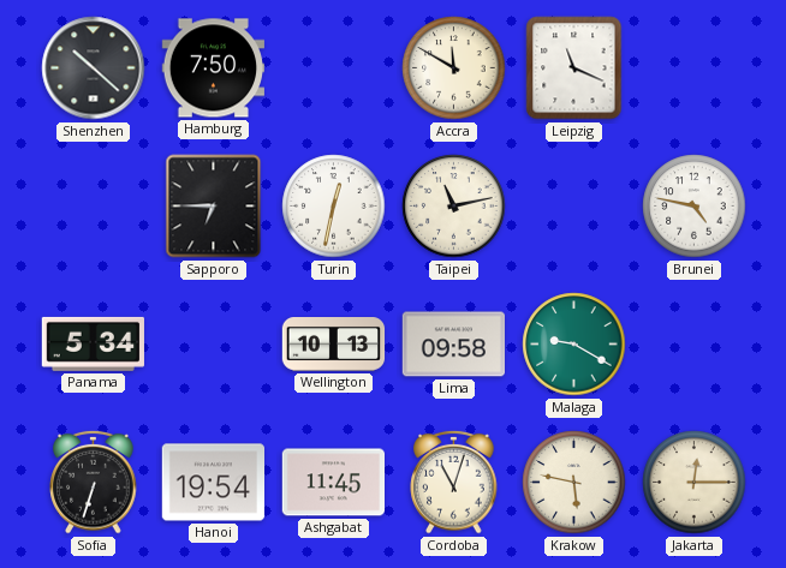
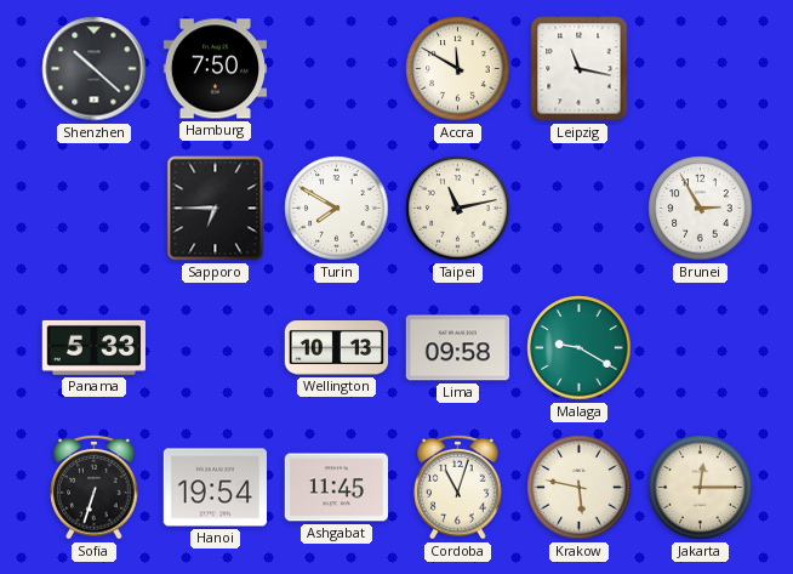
Leipzig: 11:19 -> 11:17
Turin: 12:32 -> 7:50
Brunei: 4:47 -> 2:55
Panama: 5:34 -> 5:33
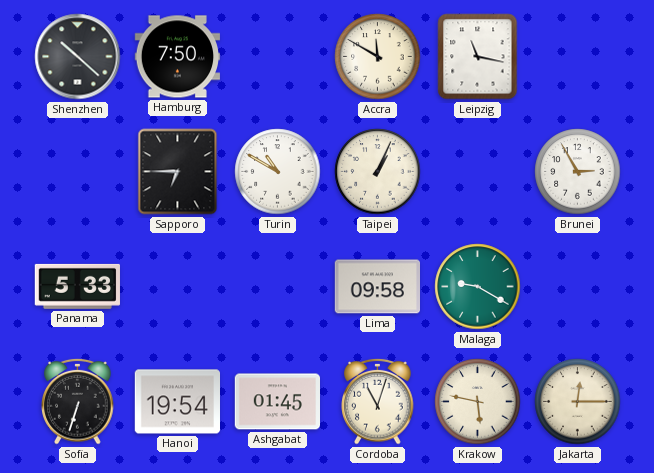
Turin: 7:50 -> 10:50
Taipei: 11:13 -> 1:04
Wellington: 10:13 -> none
Ashgabat: 11:45 -> 01:45
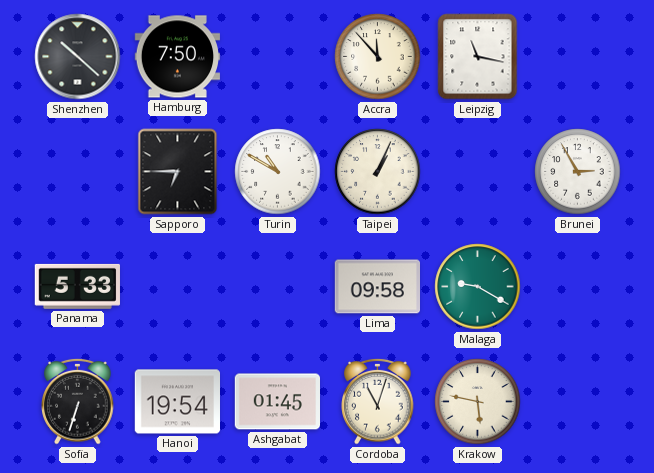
Accra: 11:50 -> 11:53
Jakarta: 12:15 -> none
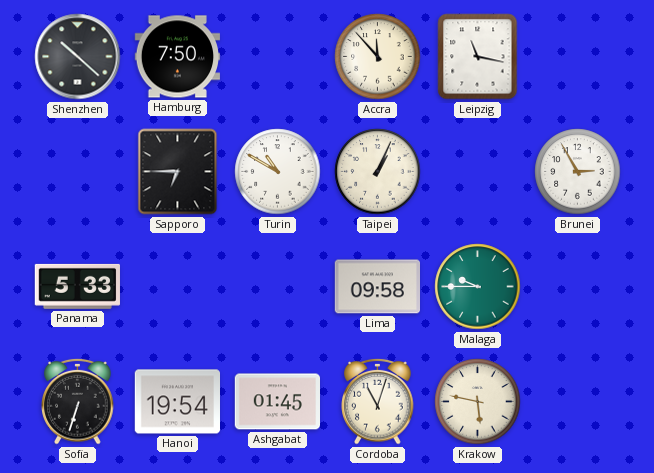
Malaga: 9:20 -> 9:45
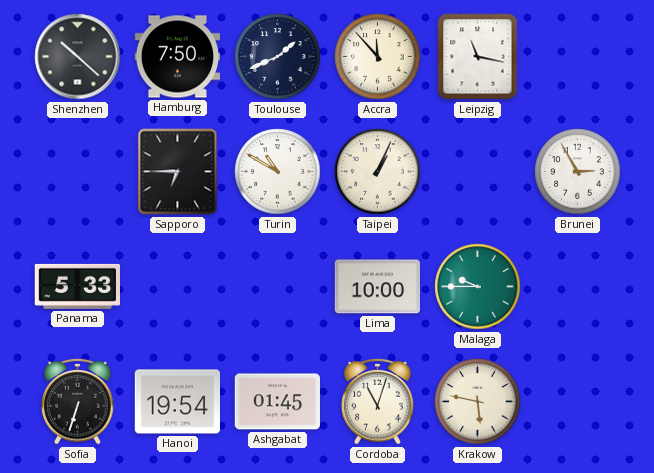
Toulouse: none -> 1:41
Lima: 09:58 -> 10:00
